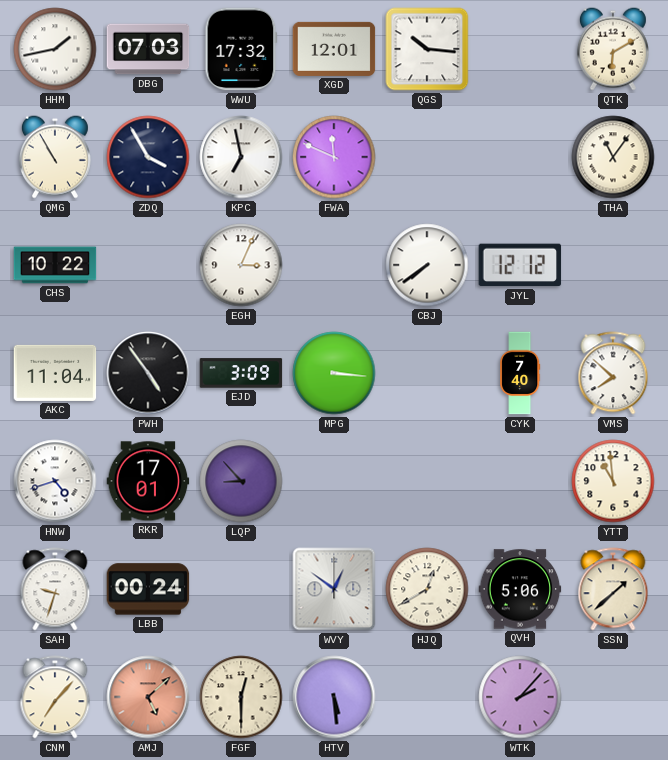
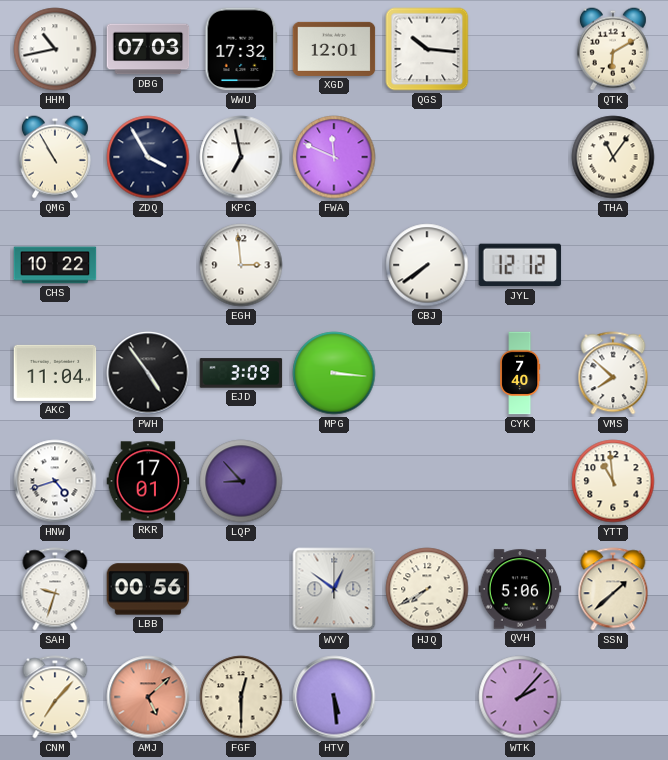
HHM: 1:43 -> 10:43
EGH: 3:04 -> 2:59
LBB: 00:24 -> 00:56
HJQ: 12:40 -> 7:40
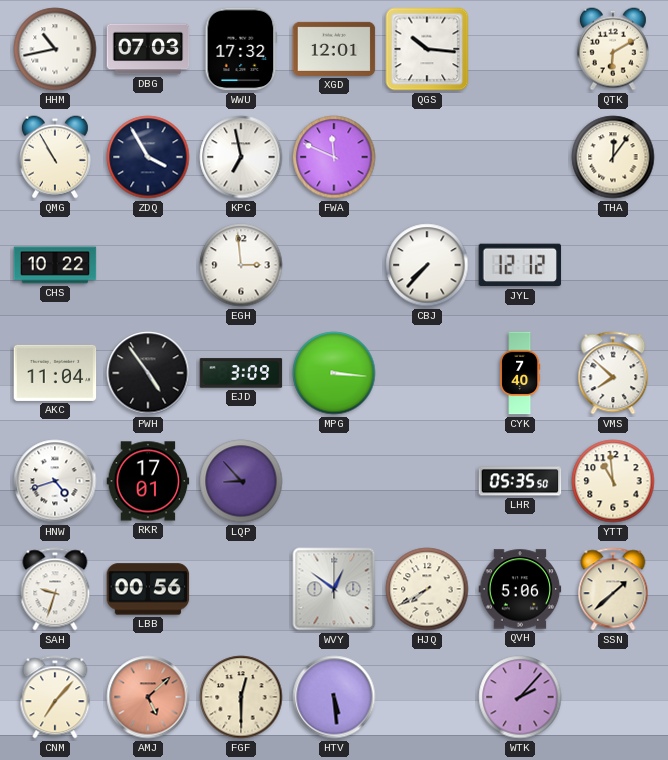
THA: 11:06 -> 12:06
CBJ: 7:39 -> 7:37
LHR: none -> 05:35
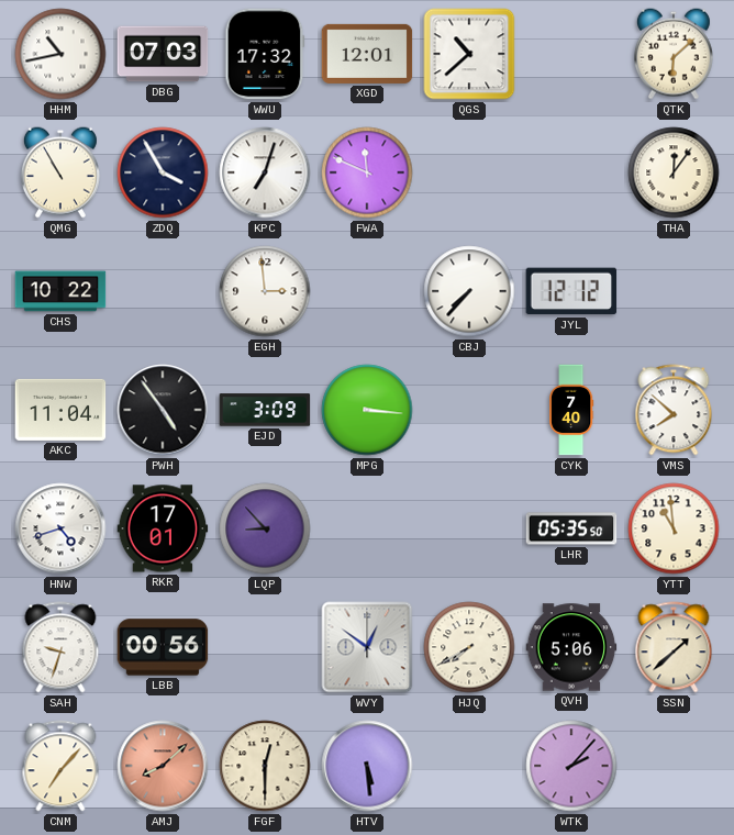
QGS: 10:16 -> 10:38
QTK: 6:10 -> 6:08
KPC: 6:58 -> 7:03
AMJ: 5:08 -> 8:08
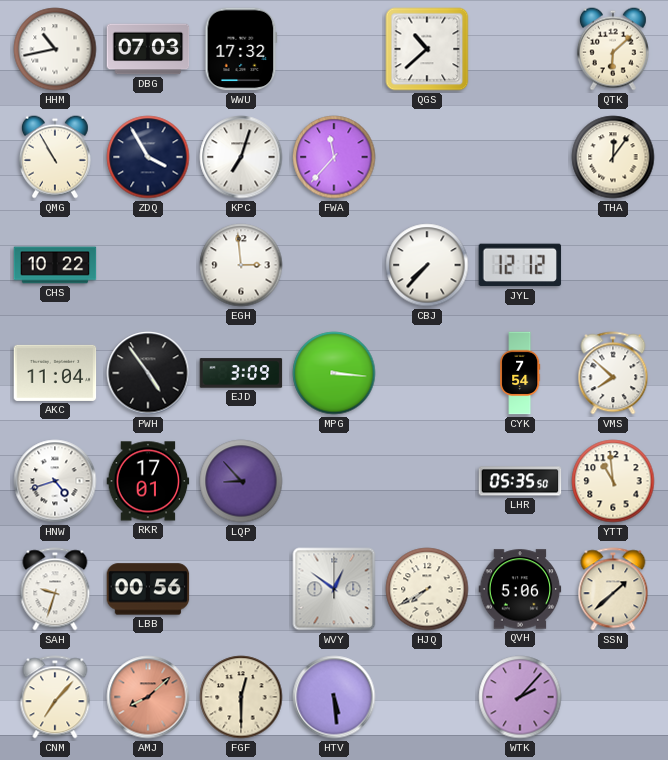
XGD: 12:01 -> none
FWA: 11:49 -> 11:37
CYK: 7:40 -> 7:54
